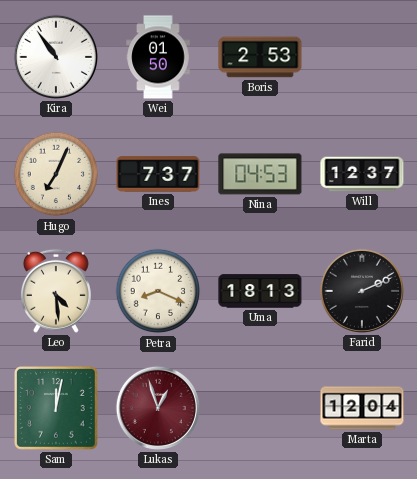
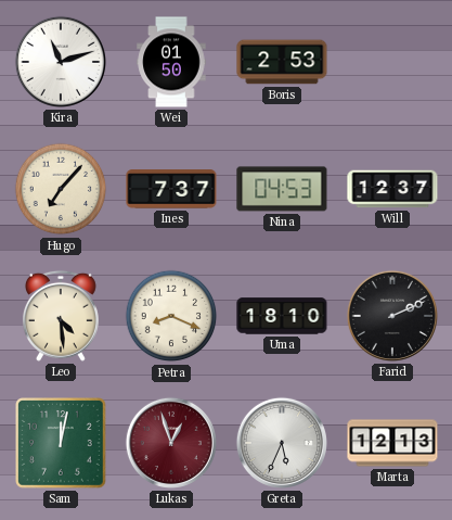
Kira: 10:54 -> 11:12
Hugo: 7:04 -> 7:07
Uma: 18:13 -> 18:10
Greta: none -> 5:34
Marta: 12:04 -> 12:13
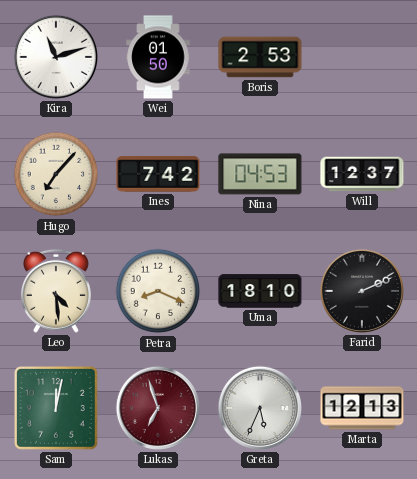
Ines: 7:37 -> 7:42
Lukas: 12:57 -> 6:57
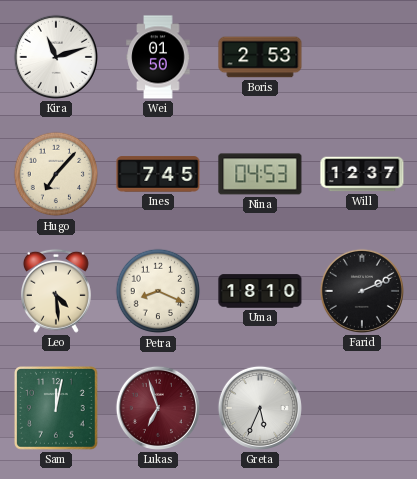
Ines: 7:42 -> 7:45
Marta: 12:13 -> none
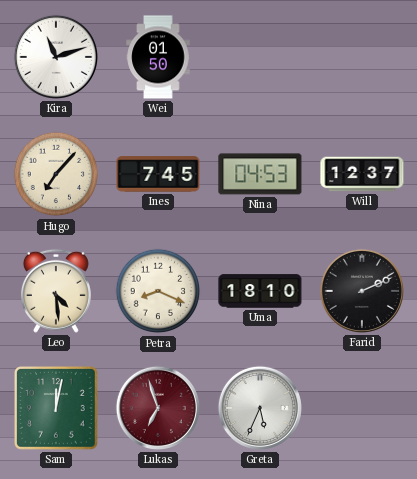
Boris: 2:53 -> none
